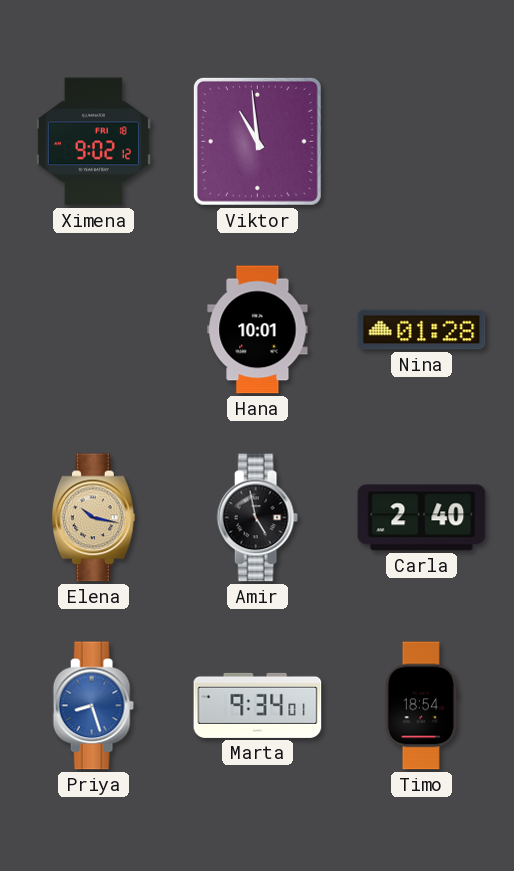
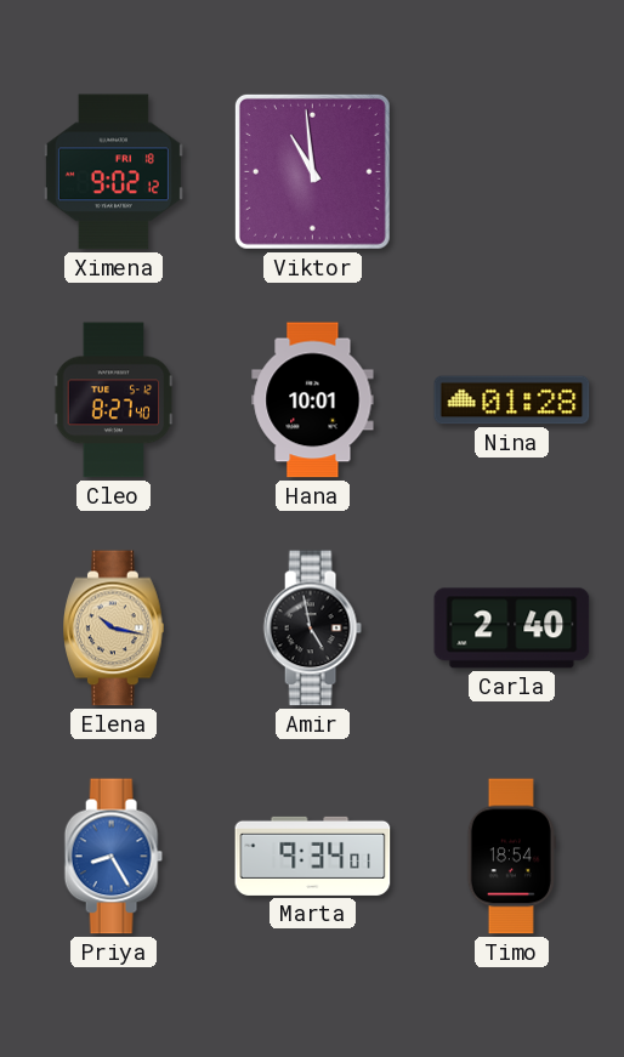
Cleo: none -> 8:27
Priya: 8:27 -> 8:25
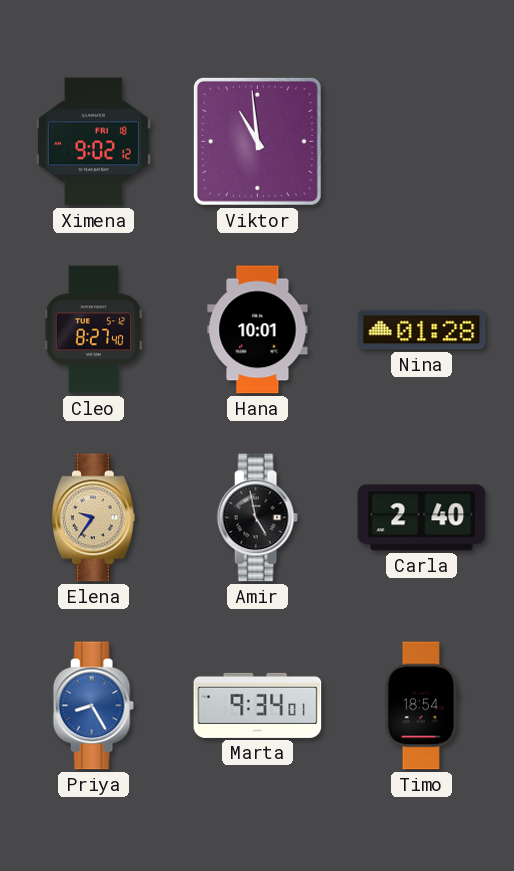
Elena: 10:17 -> 9:36
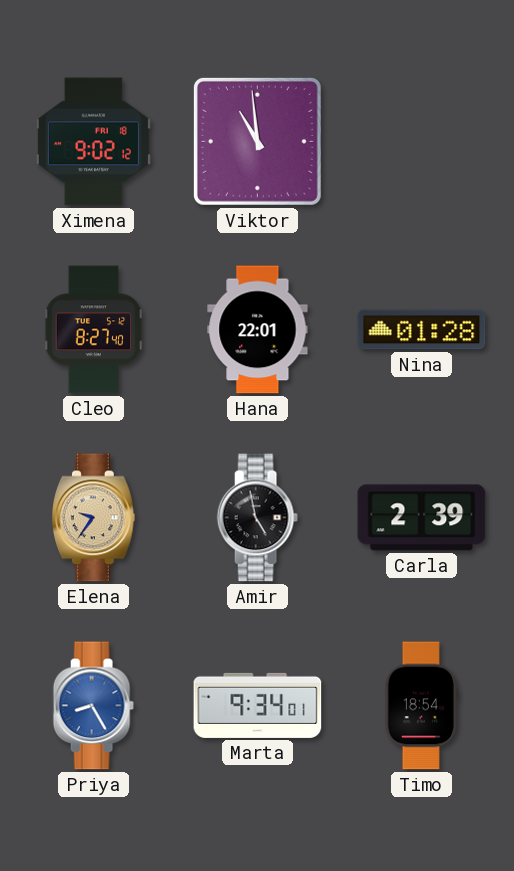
Hana: 10:01 -> 22:01
Carla: 2:40 -> 2:39
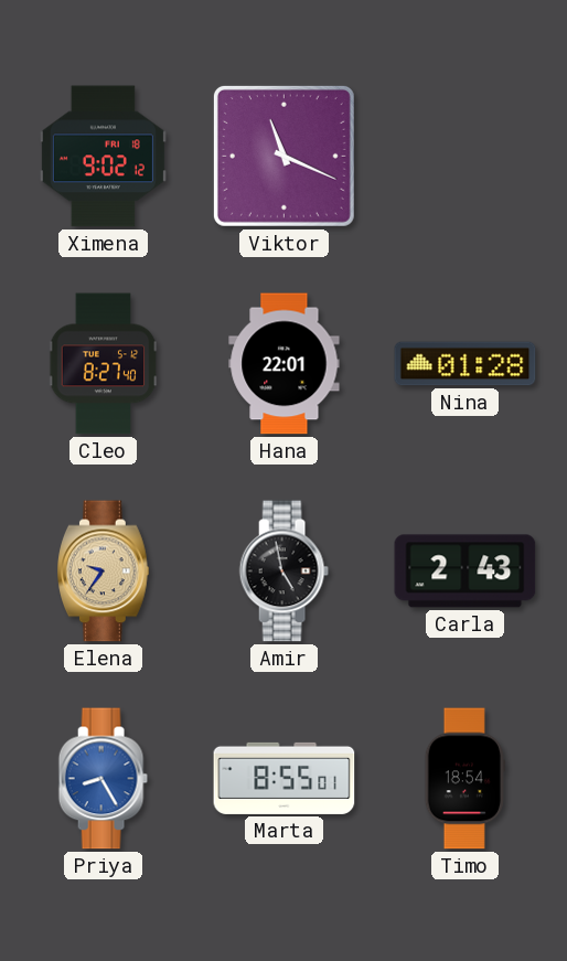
Viktor: 10:59 -> 11:19
Carla: 2:39 -> 2:43
Marta: 9:34 -> 8:55
